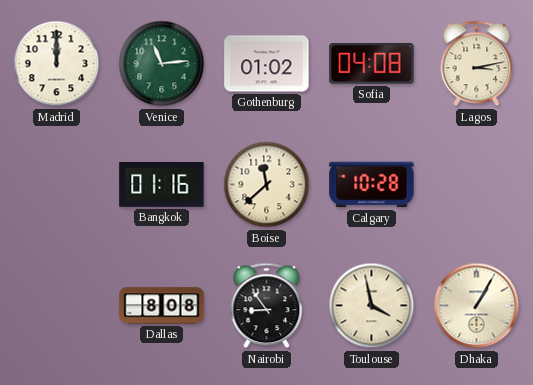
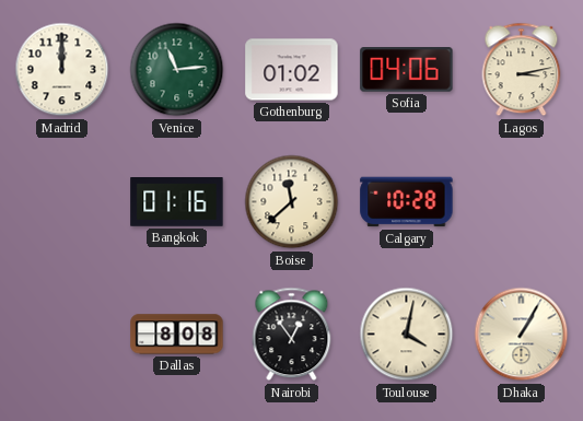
Sofia: 04:08 -> 04:06
Nairobi: 8:54 -> 12:54
Toulouse: 3:58 -> 4:02
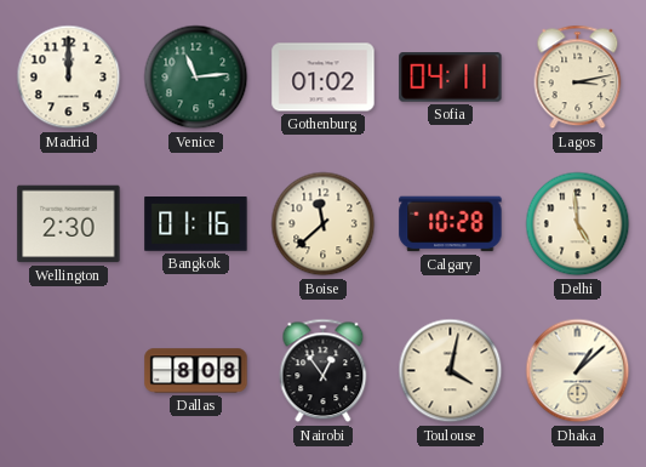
Sofia: 04:06 -> 04:11
Wellington: none -> 2:30
Delhi: none -> 4:59
Dhaka: 1:05 -> 1:08
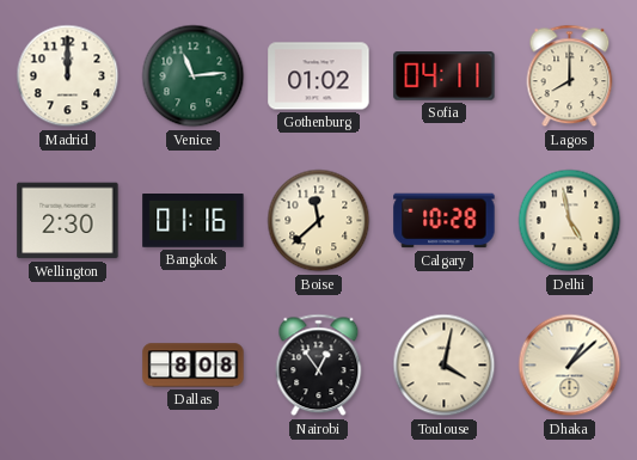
Lagos: 3:13 -> 8:00
Delhi: 4:59 -> 4:58
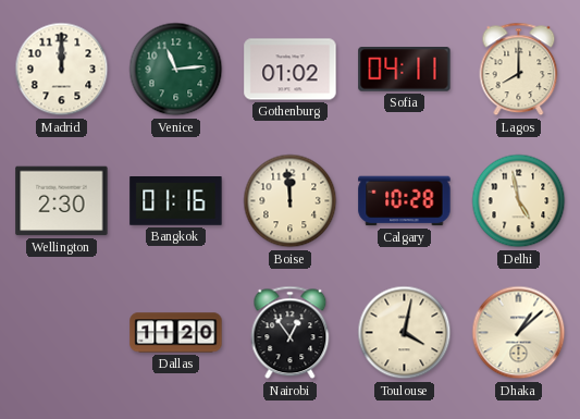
Boise: 11:38 -> 11:59
Dallas: 8:08 -> 11:20
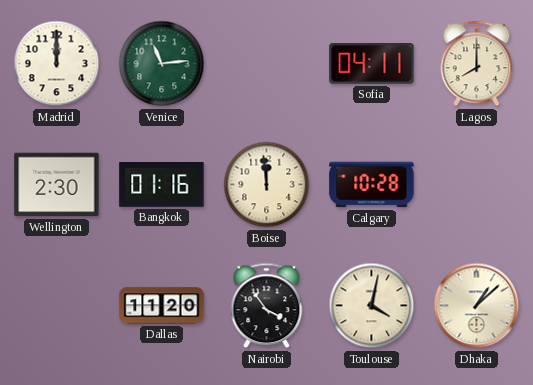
Gothenburg: 01:02 -> none
Delhi: 4:58 -> none
Nairobi: 12:54 -> 3:54
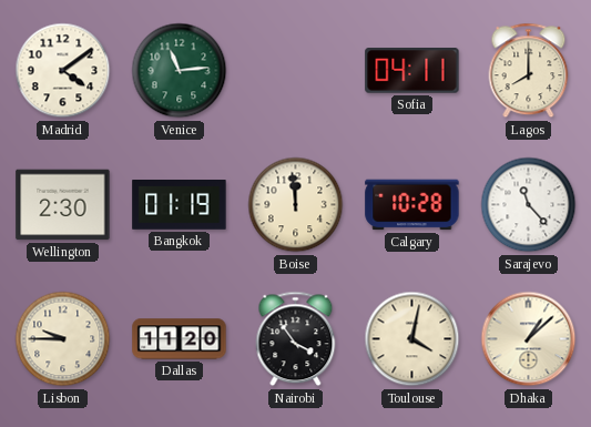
Madrid: 12:00 -> 4:09
Bangkok: 01:16 -> 01:19
Sarajevo: none -> 11:23
Lisbon: none -> 9:45
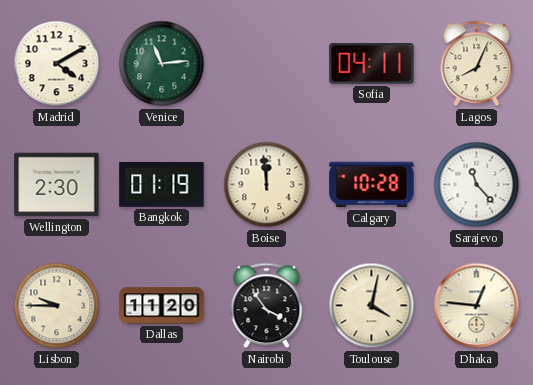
Madrid: 4:09 -> 4:10
Lagos: 8:00 -> 8:04
Dhaka: 1:08 -> 12:46
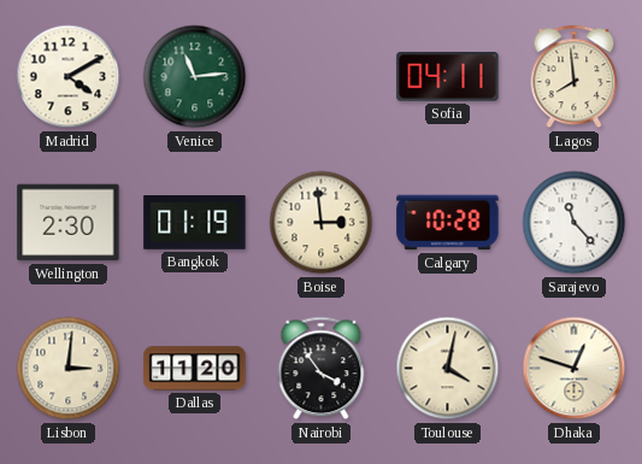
Lagos: 8:04 -> 7:59
Boise: 11:59 -> 2:59
Lisbon: 9:45 -> 3:01
Dhaka: 12:46 -> 12:48
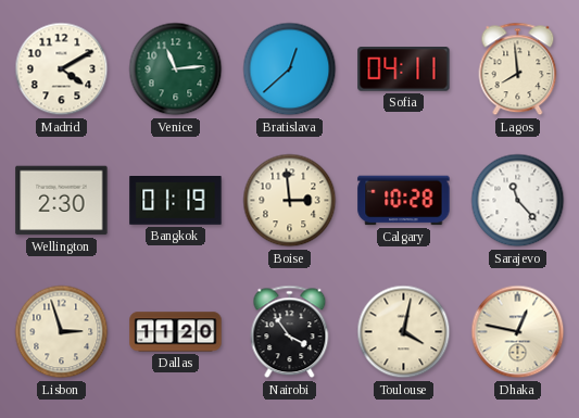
Bratislava: none -> 12:38
Lisbon: 3:01 -> 2:57
Dhaka: 12:48 -> 12:47
